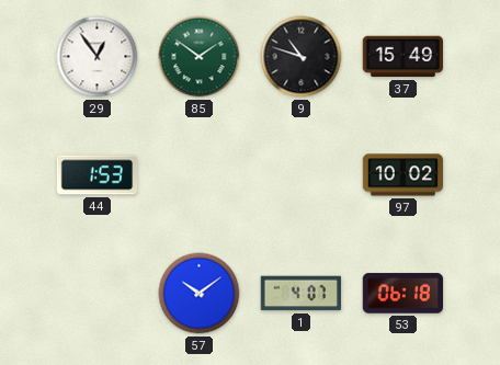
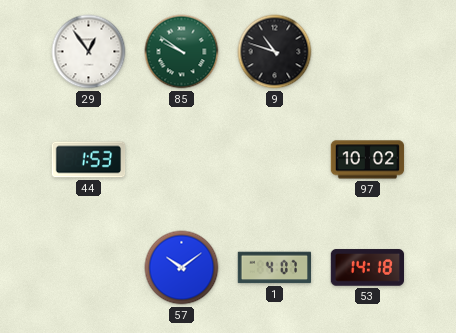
85: 1:51 -> 9:51
37: 15:49 -> none
53: 06:18 -> 14:18
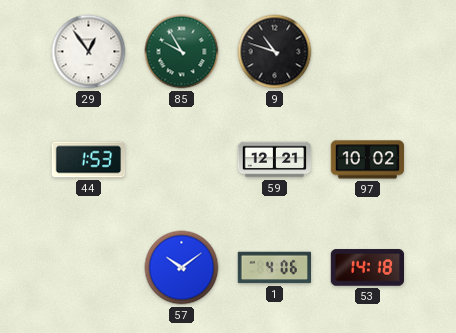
85: 9:51 -> 9:55
59: none -> 12:21
1: 4:07 -> 4:06
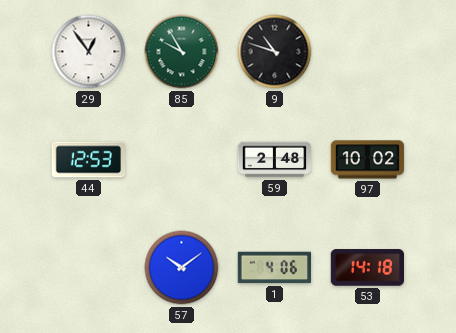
44: 1:53 -> 12:53
59: 12:21 -> 2:48
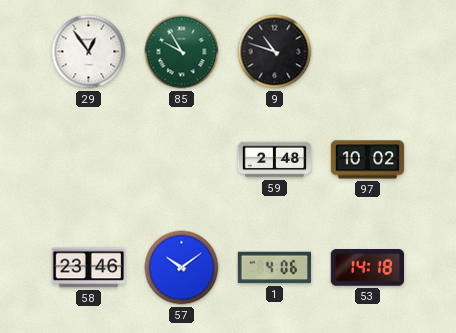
44: 12:53 -> none
58: none -> 23:46
